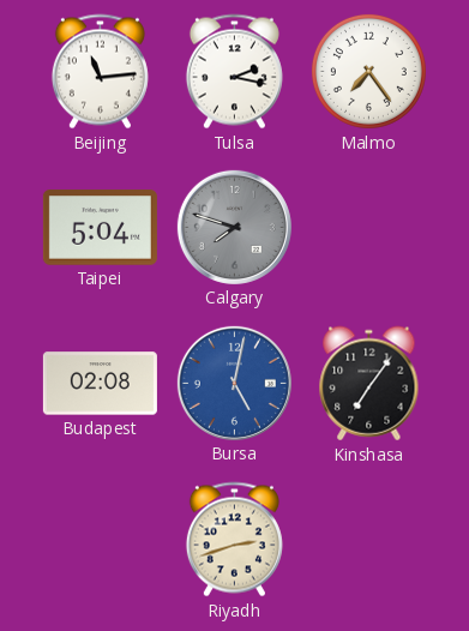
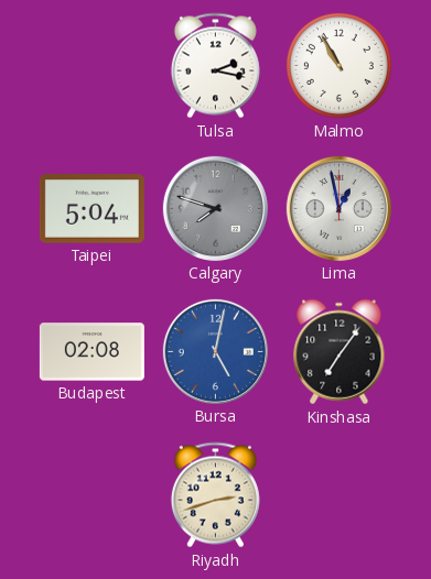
Beijing: 11:14 -> none
Malmo: 7:24 -> 10:55
Lima: none -> 12:58
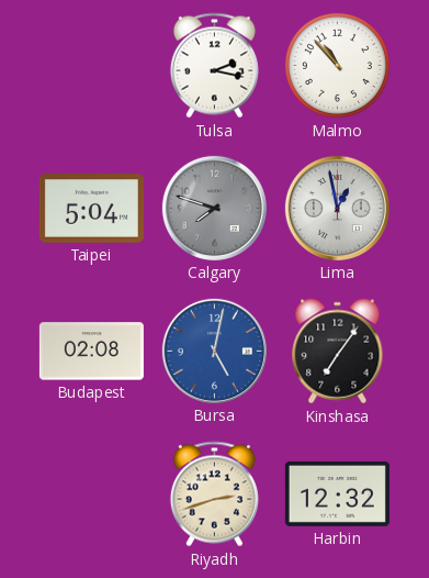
Malmo: 10:55 -> 10:53
Harbin: none -> 12:32
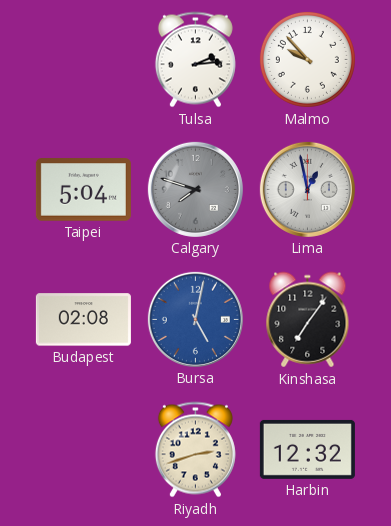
Tulsa: 2:17 -> 2:14
Malmo: 10:53 -> 9:53
